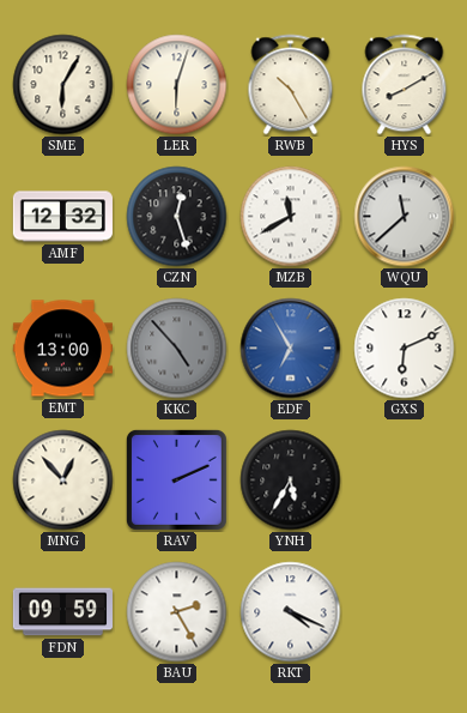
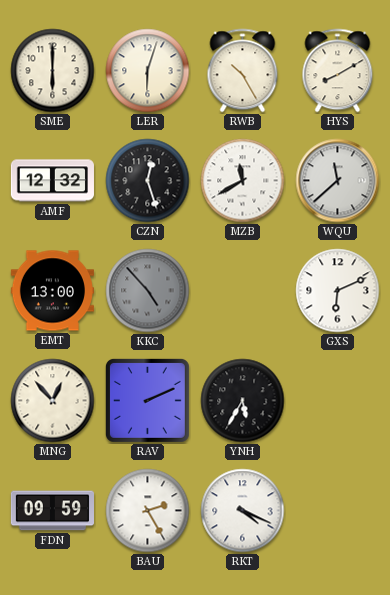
SME: 6:05 -> 6:00
EDF: 6:55 -> none
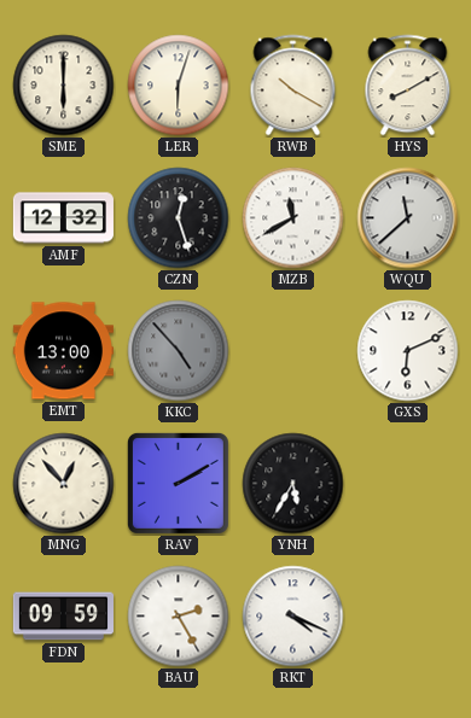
RWB: 10:25 -> 10:20
RAV: 2:11 -> 2:10
